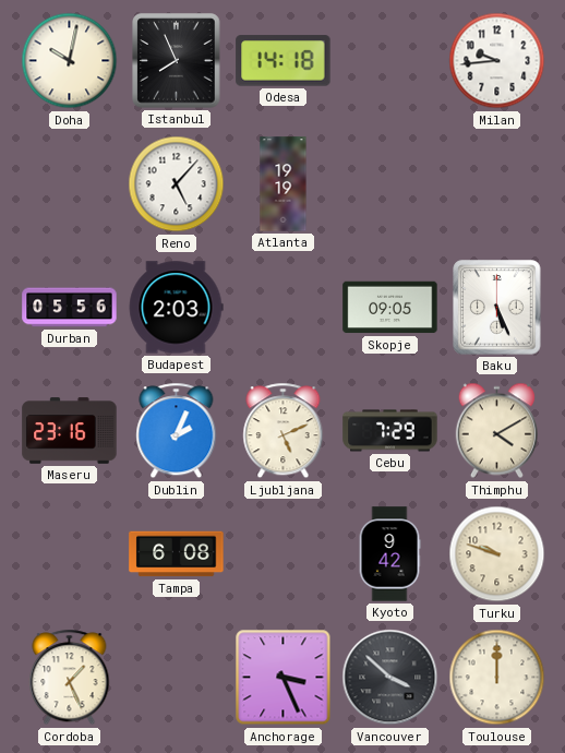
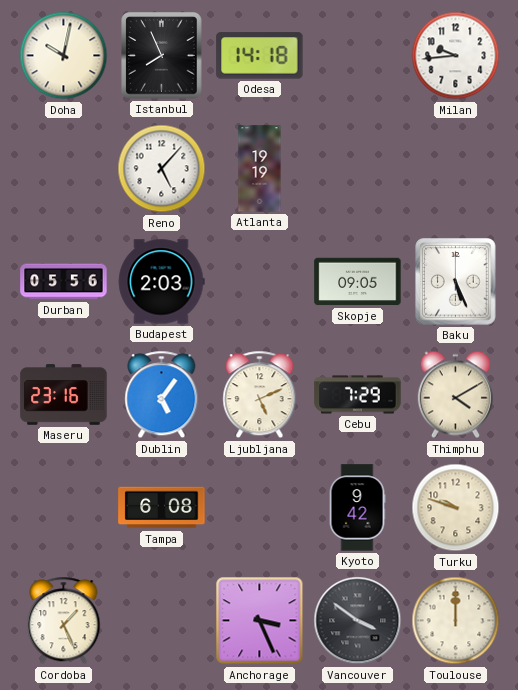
Dublin: 2:04 -> 5:06
Vancouver: 3:52 -> 3:51
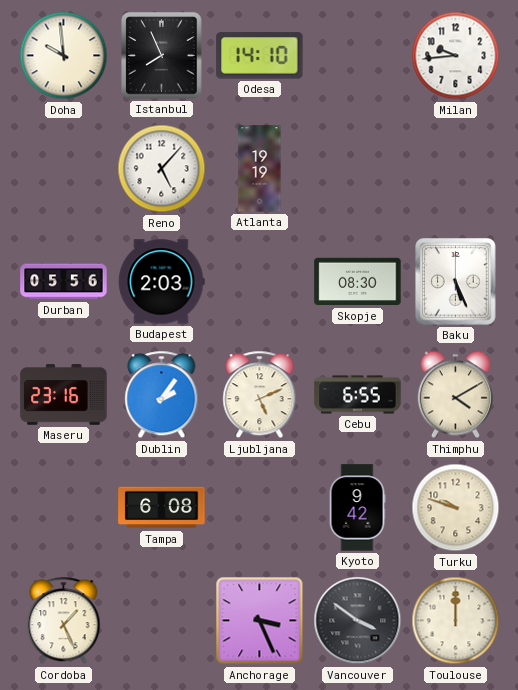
Doha: 10:02 -> 9:59
Odesa: 14:18 -> 14:10
Skopje: 09:05 -> 08:30
Dublin: 5:06 -> 2:06
Cebu: 7:29 -> 6:55
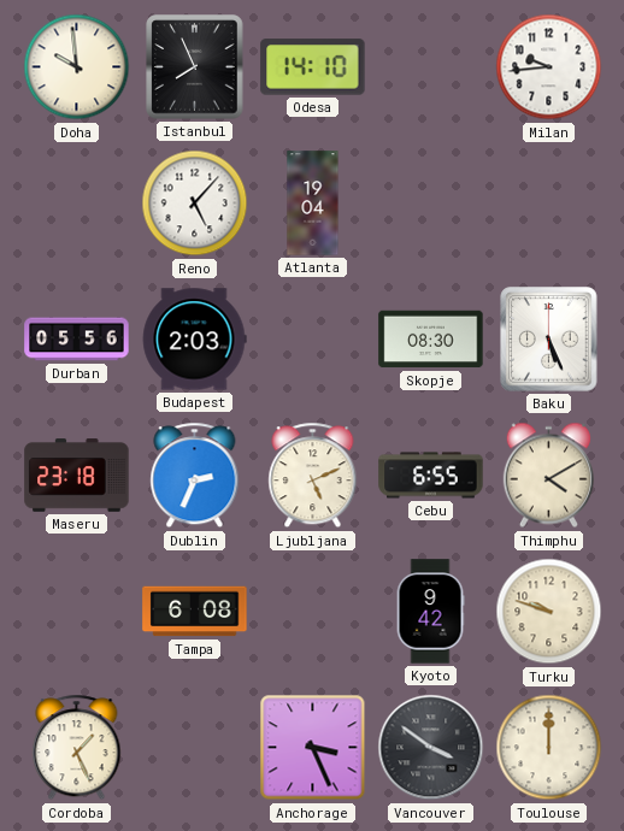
Atlanta: 19:19 -> 19:04
Maseru: 23:16 -> 23:18
Dublin: 2:06 -> 2:34
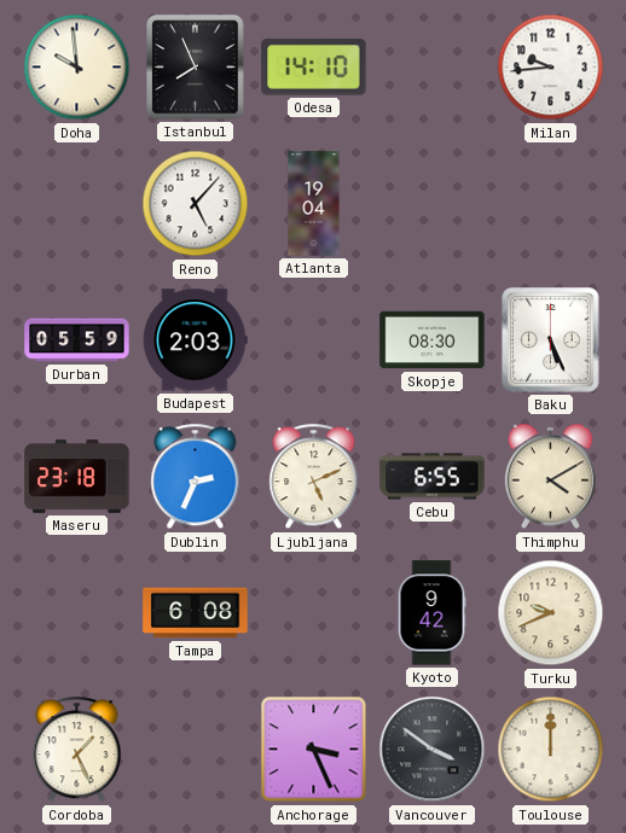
Durban: 05:56 -> 05:59
Turku: 9:48 -> 9:41
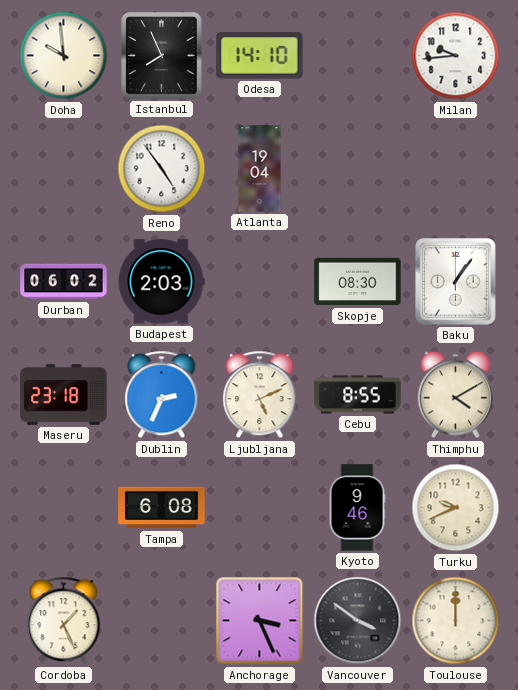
Reno: 5:07 -> 4:54
Durban: 05:59 -> 06:02
Baku: 5:26 -> 1:06
Cebu: 6:55 -> 8:55
Kyoto: 9:42 -> 9:46
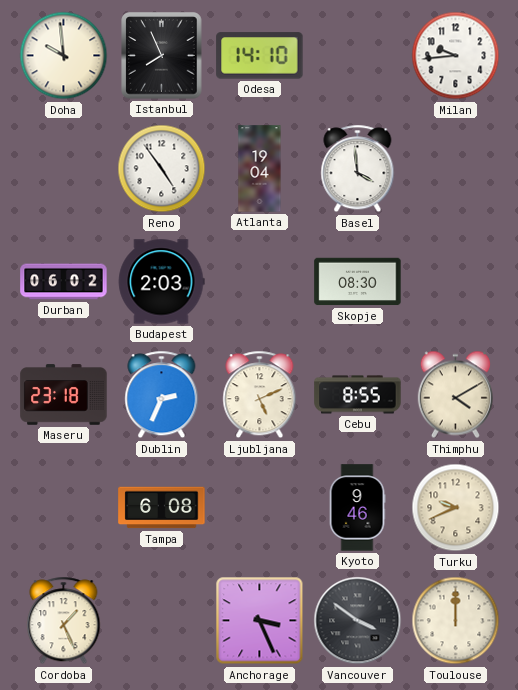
Basel: none -> 3:59
Baku: 1:06 -> none
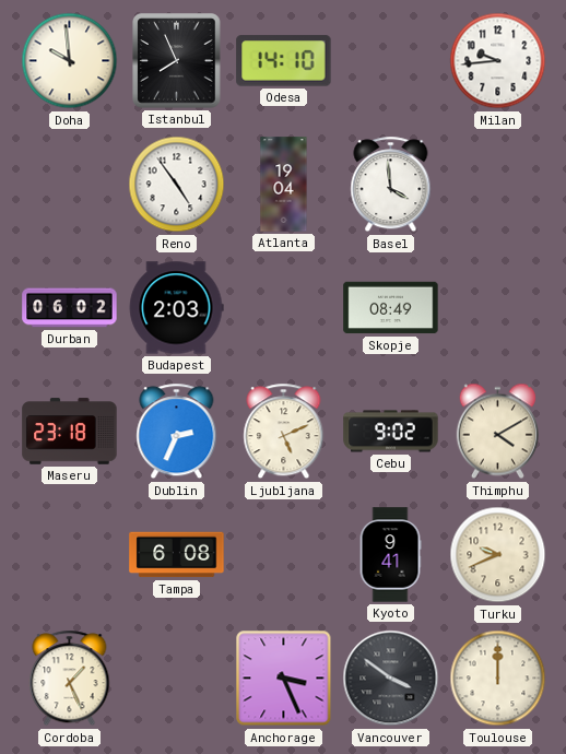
Skopje: 08:30 -> 08:49
Cebu: 8:55 -> 9:02
Kyoto: 9:46 -> 9:41
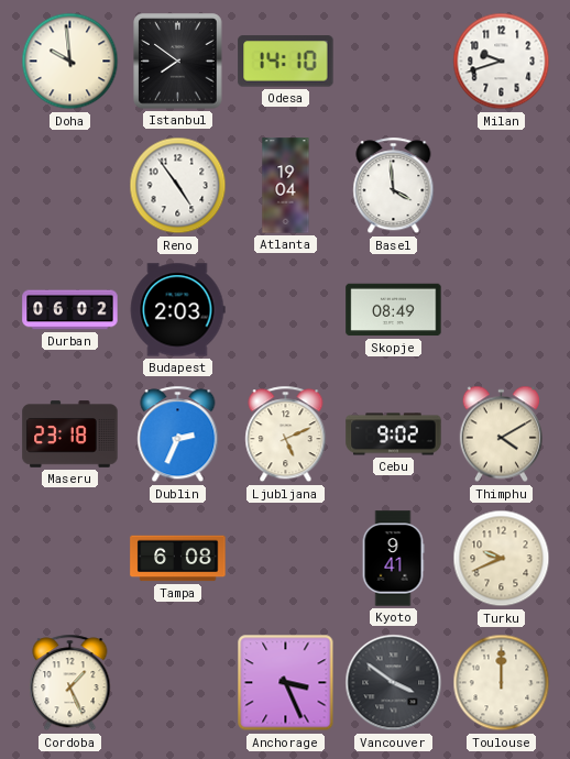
Istanbul: 7:56 -> 7:51
Milan: 9:44 -> 9:42
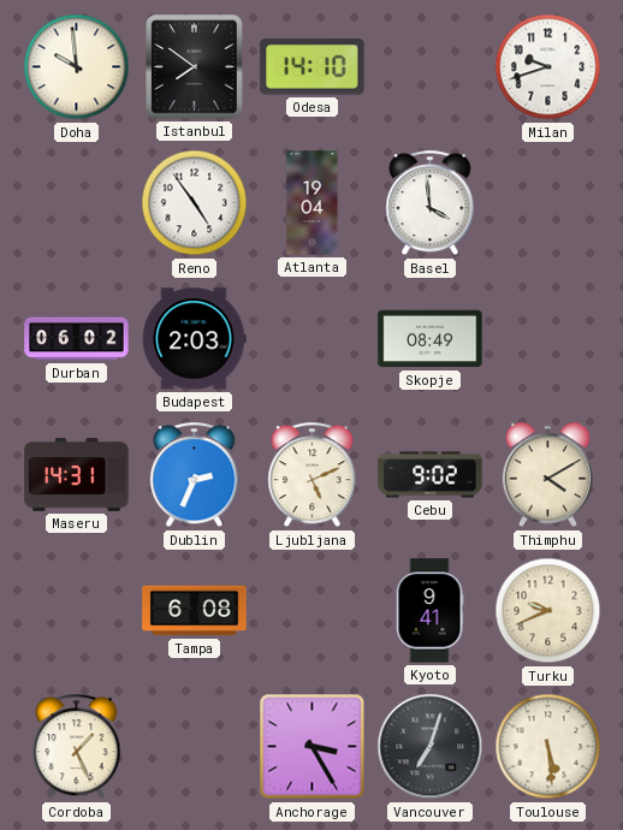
Maseru: 23:18 -> 14:31
Anchorage: 3:26 -> 3:25
Vancouver: 3:51 -> 7:03
Toulouse: 12:00 -> 5:29
